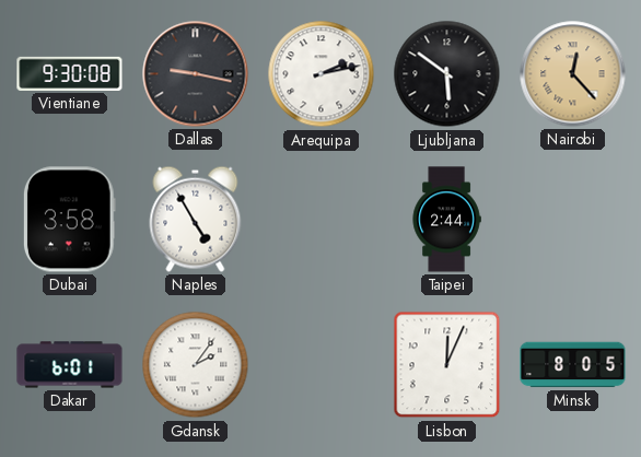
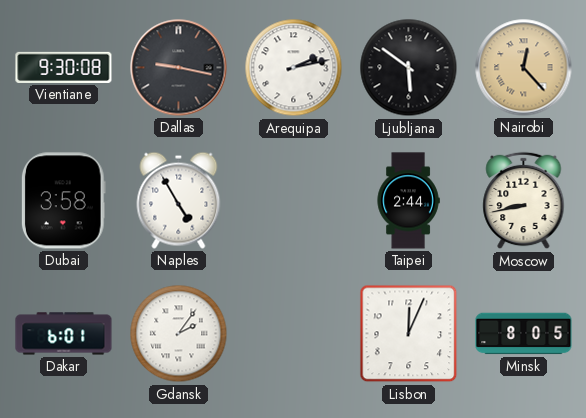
Moscow: none -> 8:43
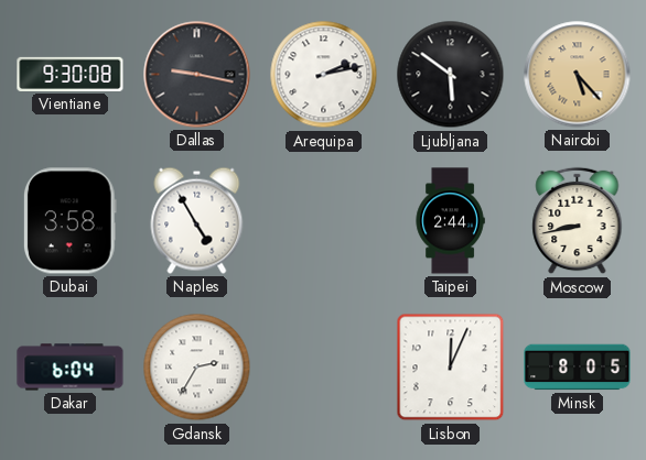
Nairobi: 12:23 -> 5:23
Dakar: 6:01 -> 6:04
Gdansk: 2:06 -> 2:35
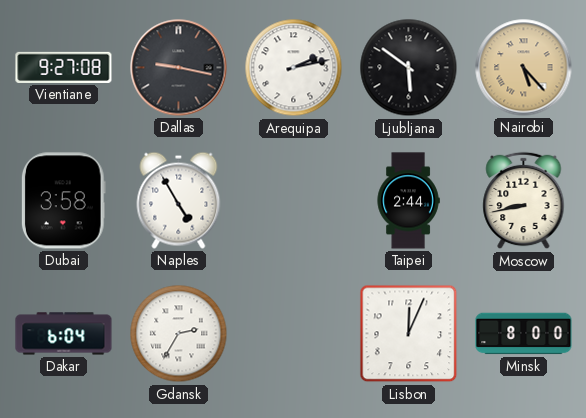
Vientiane: 9:30 -> 9:27
Minsk: 8:05 -> 8:00
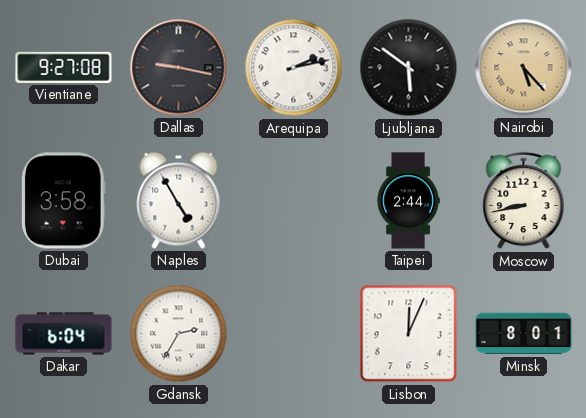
Minsk: 8:00 -> 8:01
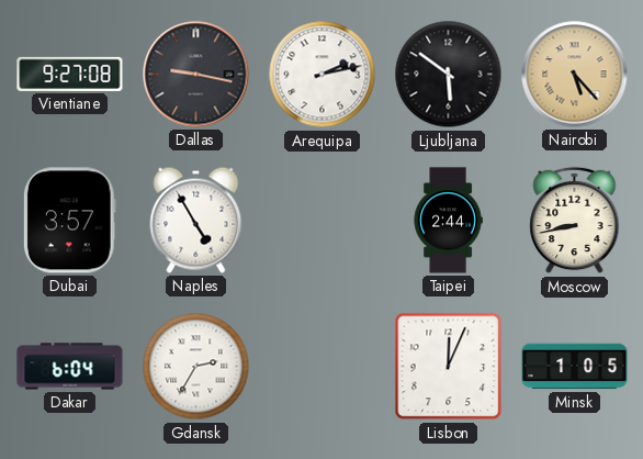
Dubai: 3:58 -> 3:57
Minsk: 8:01 -> 1:05
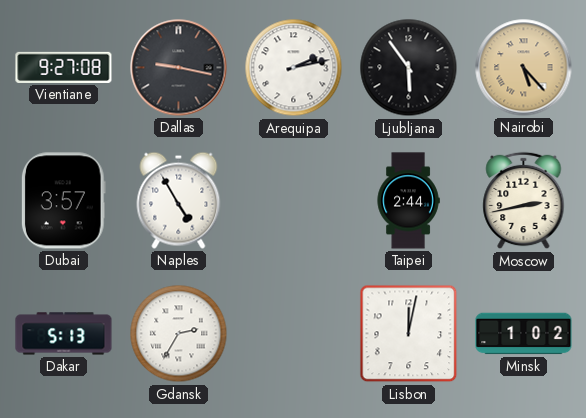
Ljubljana: 5:51 -> 5:54
Moscow: 8:43 -> 2:43
Dakar: 6:04 -> 5:13
Lisbon: 12:04 -> 12:02
Minsk: 1:05 -> 1:02
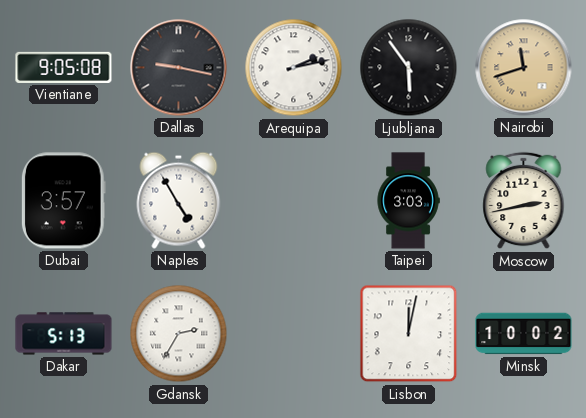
Vientiane: 9:27 -> 9:05
Nairobi: 5:23 -> 11:42
Taipei: 2:44 -> 3:03
Minsk: 1:02 -> 10:02
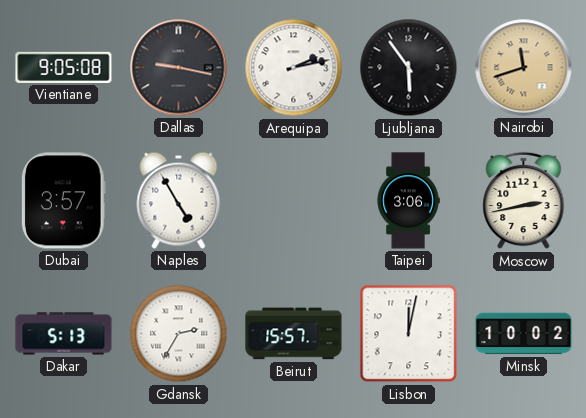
Taipei: 3:03 -> 3:06
Beirut: none -> 15:57
